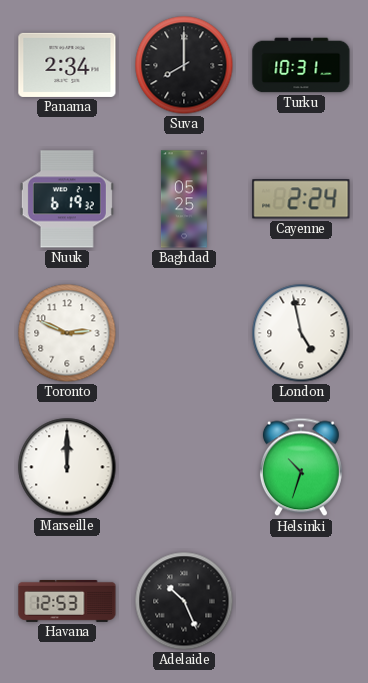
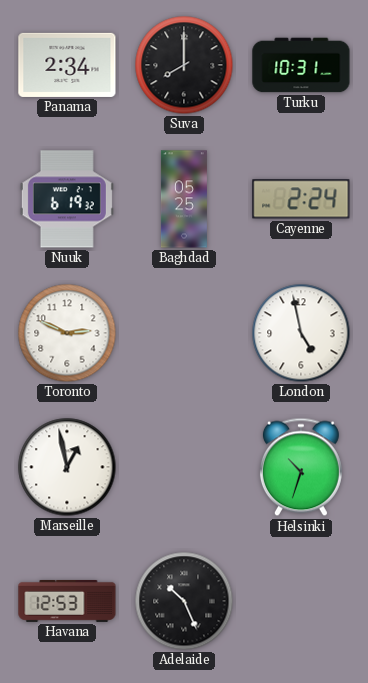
Marseille: 12:00 -> 12:58
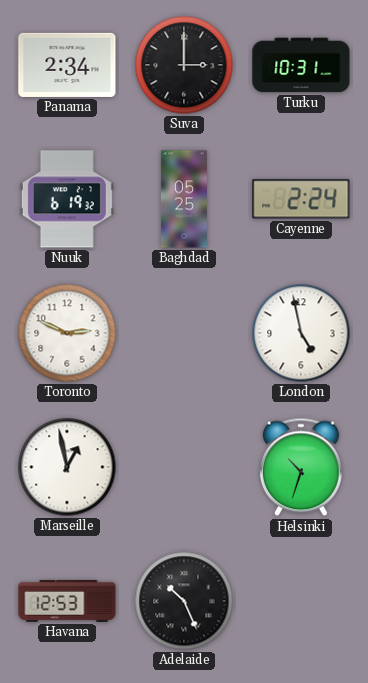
Suva: 8:00 -> 3:00
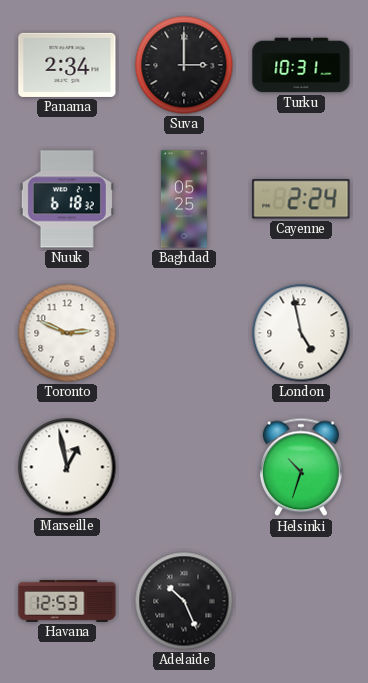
Nuuk: 6:19 -> 6:18
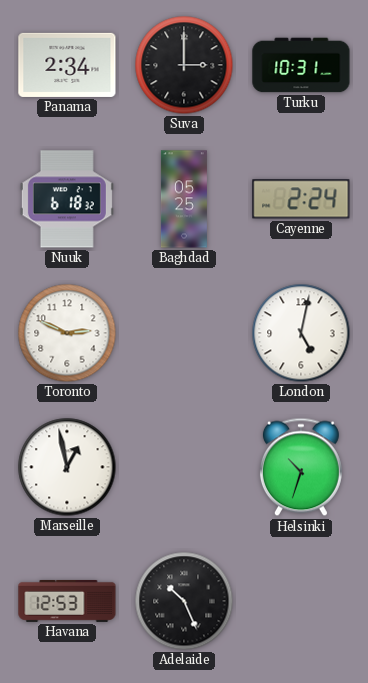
London: 4:58 -> 5:02
